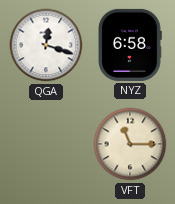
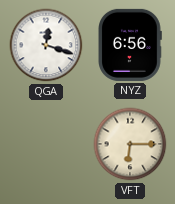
NYZ: 6:58 -> 6:56
VFT: 11:15 -> 6:15
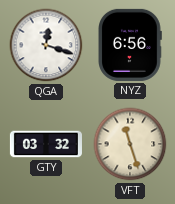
GTY: none -> 03:32
VFT: 6:15 -> 11:27
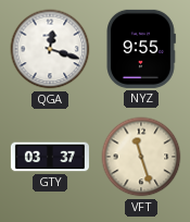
NYZ: 6:56 -> 9:55
GTY: 03:32 -> 03:37
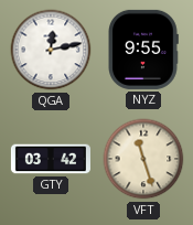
QGA: 12:18 -> 12:13
GTY: 03:37 -> 03:42
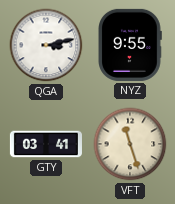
QGA: 12:13 -> 3:13
GTY: 03:42 -> 03:41
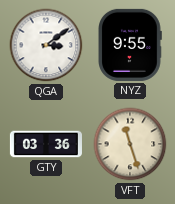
QGA: 3:13 -> 3:09
GTY: 03:41 -> 03:36
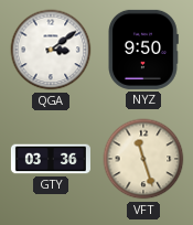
NYZ: 9:55 -> 9:50
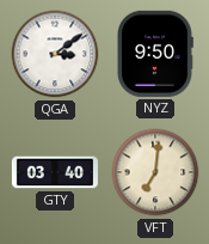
GTY: 03:36 -> 03:40
VFT: 11:27 -> 7:01
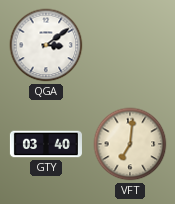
NYZ: 9:50 -> none
